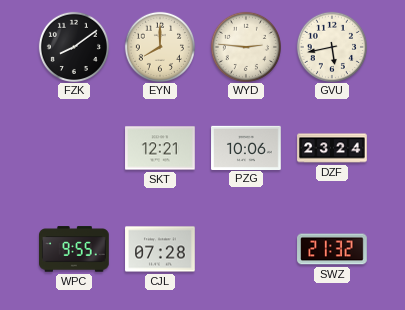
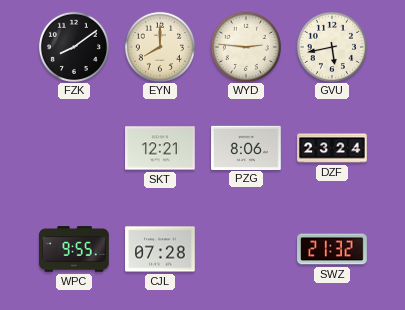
PZG: 10:06 -> 8:06
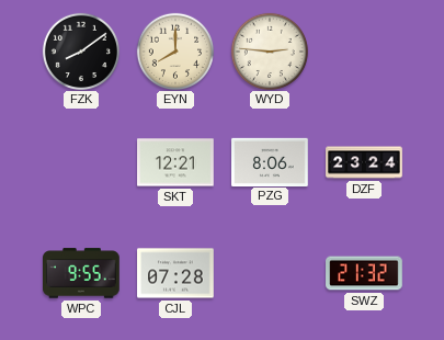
GVU: 5:43 -> none
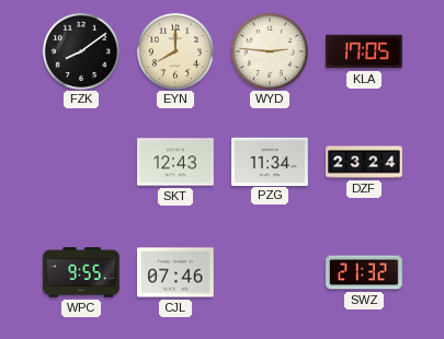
KLA: none -> 17:05
SKT: 12:21 -> 12:43
PZG: 8:06 -> 11:34
CJL: 07:28 -> 07:46
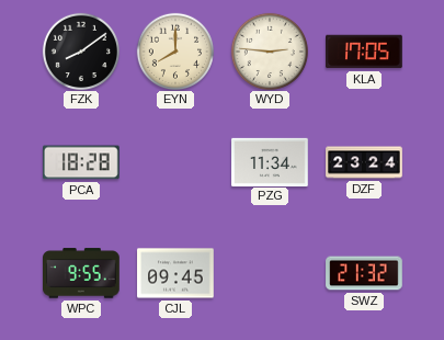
PCA: none -> 18:28
SKT: 12:43 -> none
CJL: 07:46 -> 09:45
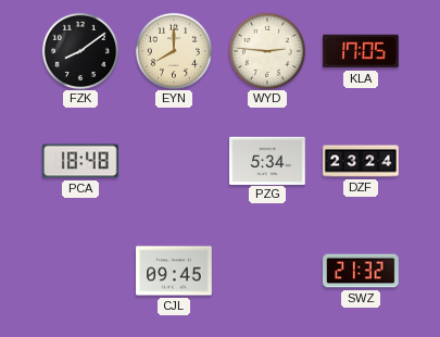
PCA: 18:28 -> 18:48
PZG: 11:34 -> 5:34
WPC: 9:55 -> none
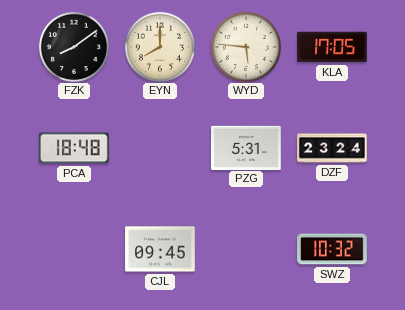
WYD: 2:46 -> 5:46
PZG: 5:34 -> 5:31
SWZ: 21:32 -> 10:32
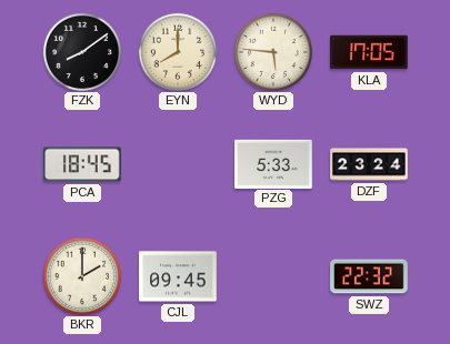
PCA: 18:48 -> 18:45
PZG: 5:31 -> 5:33
BKR: none -> 2:00
SWZ: 10:32 -> 22:32
